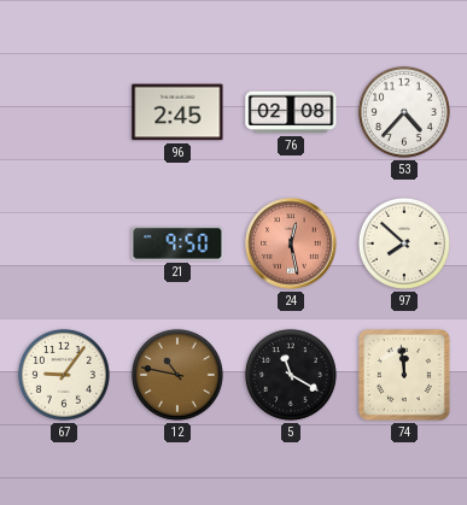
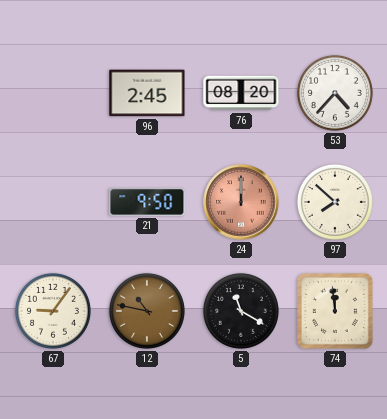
76: 02:08 -> 08:20
24: 12:28 -> 12:00
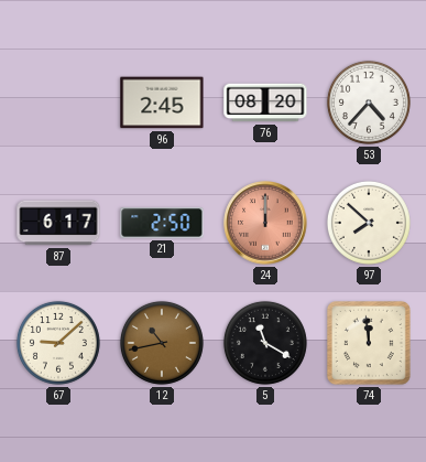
87: none -> 6:17
21: 9:50 -> 2:50
67: 9:06 -> 9:08
12: 10:47 -> 10:43
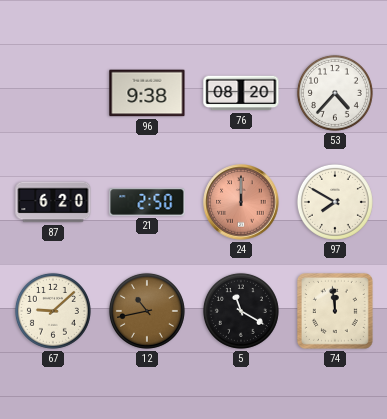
96: 2:45 -> 9:38
87: 6:17 -> 6:20
97: 7:52 -> 7:50
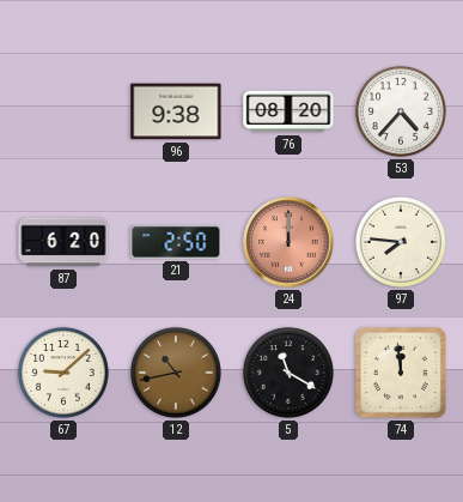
97: 7:50 -> 7:46
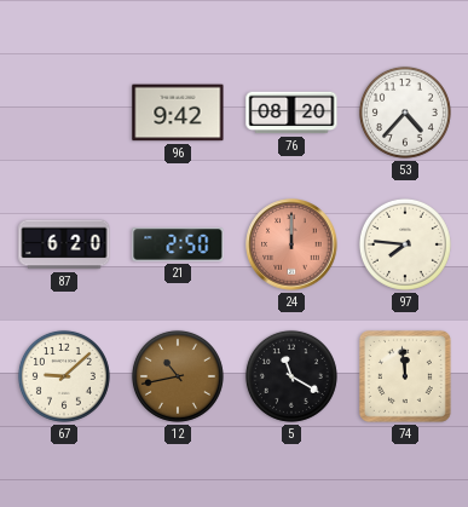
96: 9:38 -> 9:42
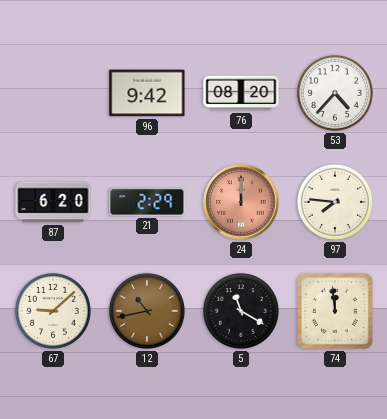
21: 2:50 -> 2:29
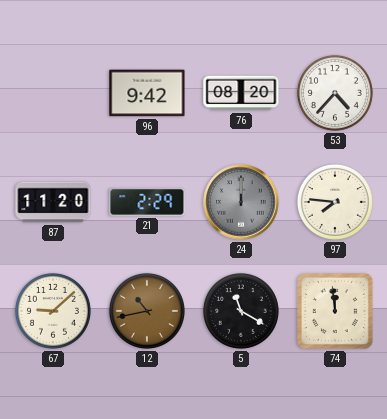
87: 6:20 -> 11:20
24 dial: salmon -> grey
